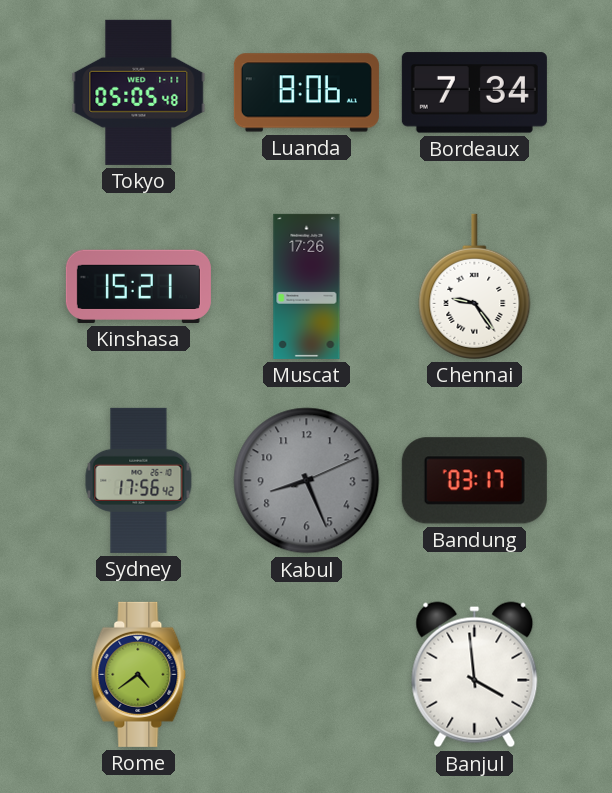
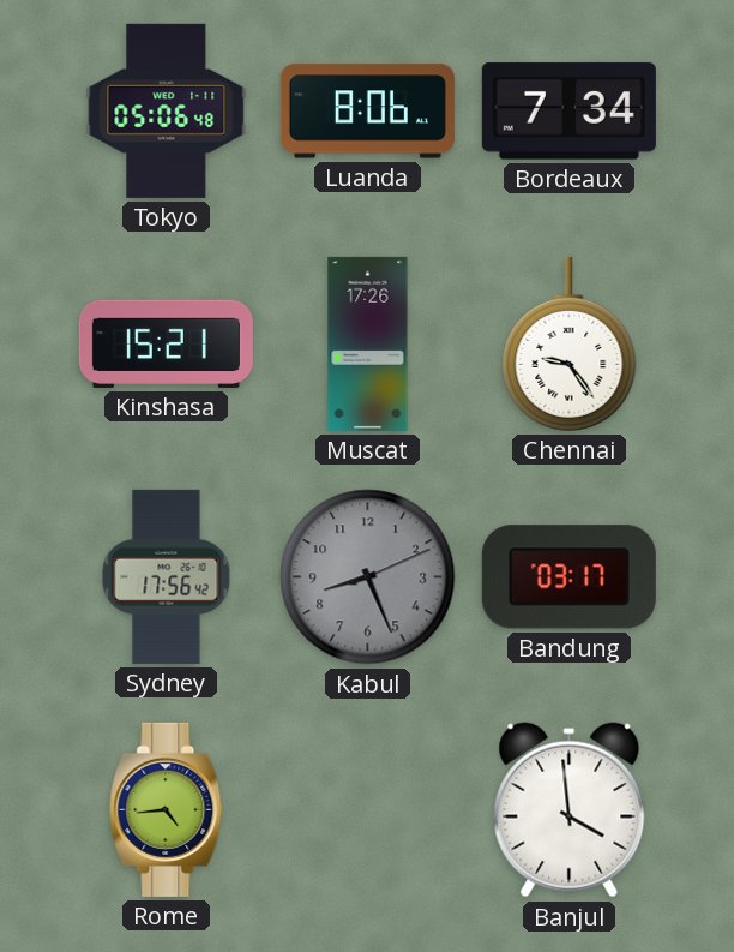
Tokyo: 05:05 -> 05:06
Rome: 4:39 -> 4:44
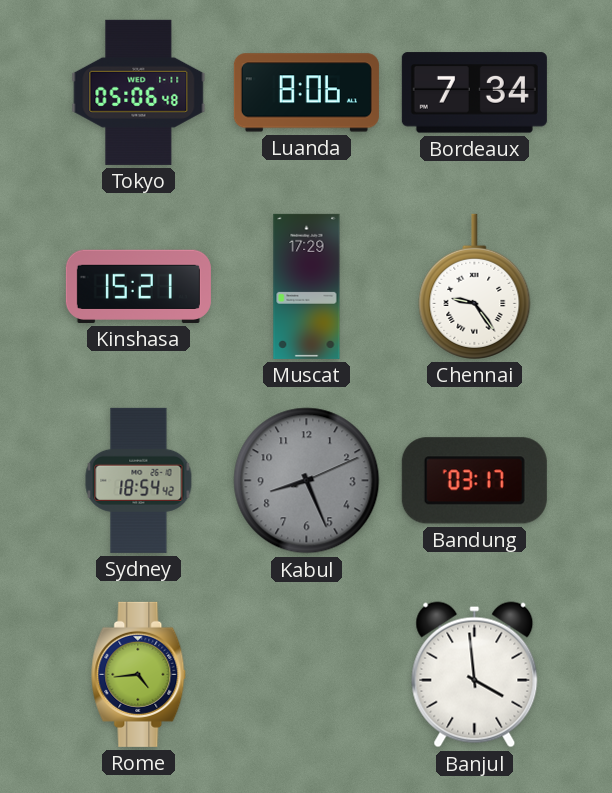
Muscat: 17:26 -> 17:29
Sydney: 17:56 -> 18:54
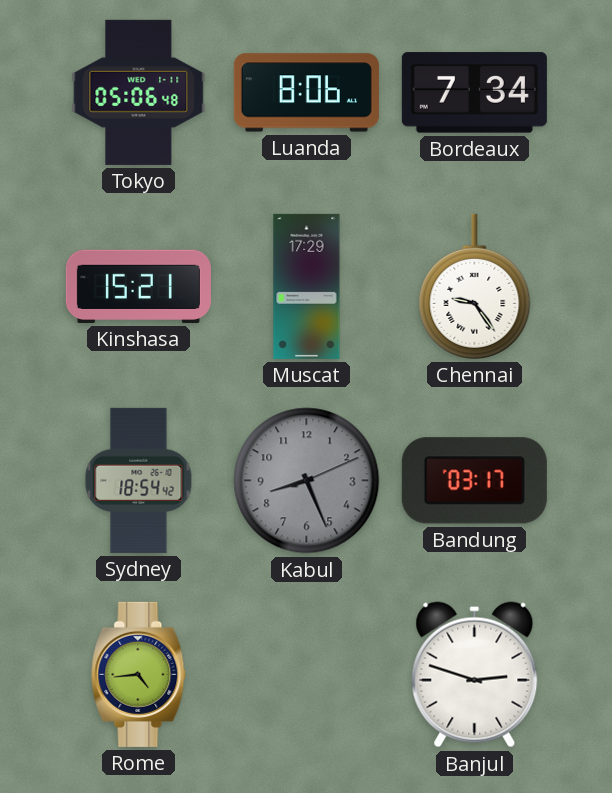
Banjul: 3:59 -> 2:48
